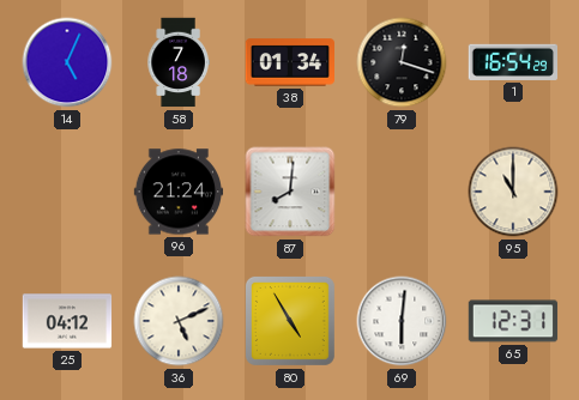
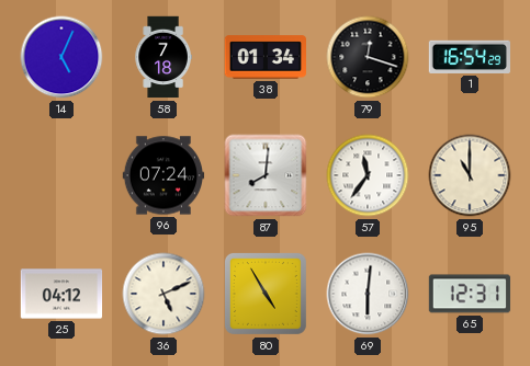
96: 21:24 -> 07:24
57: none -> 11:36
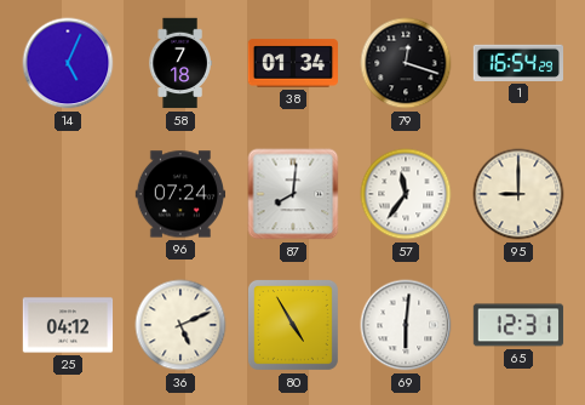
95: 11:00 -> 9:00
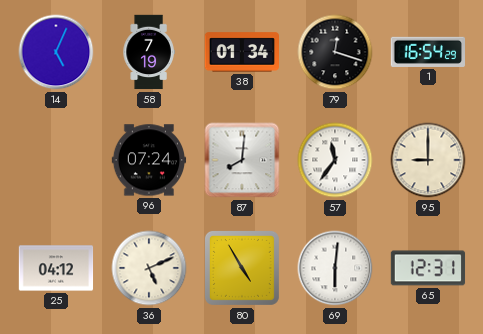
58: 7:18 -> 7:19
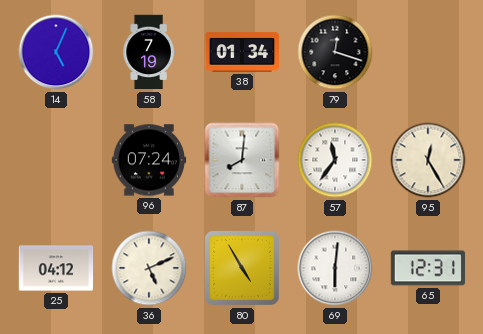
1: 16:54 -> none
95: 9:00 -> 12:25
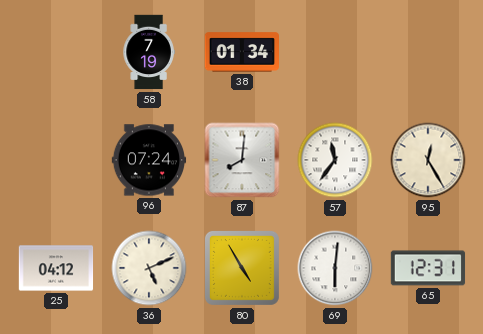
14: 5:04 -> none
79: 12:18 -> none
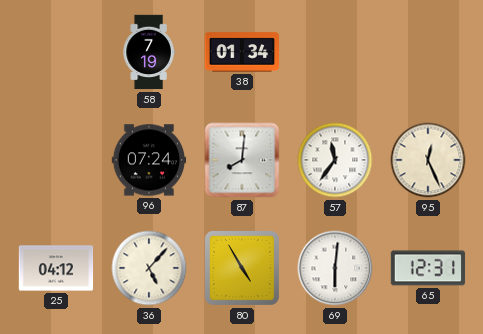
95: 12:25 -> 12:26
36: 5:11 -> 5:07
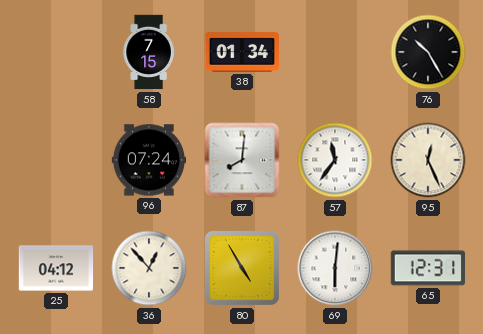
58: 7:19 -> 7:15
76: none -> 10:25
36: 5:07 -> 12:53
